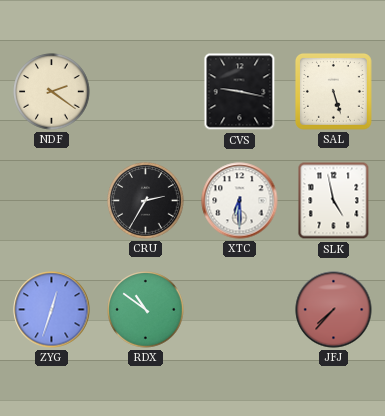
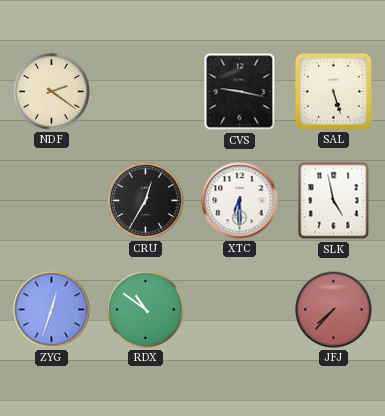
CRU: 2:35 -> 12:35
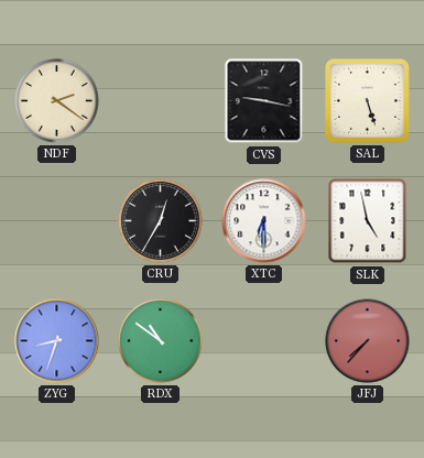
ZYG: 12:33 -> 8:33
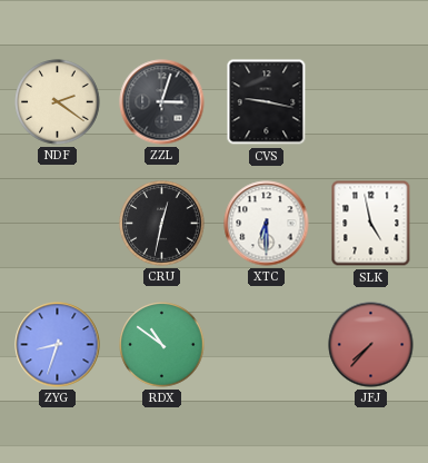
ZZL: none -> 3:03
SAL: 5:27 -> none
CRU: 12:35 -> 12:32
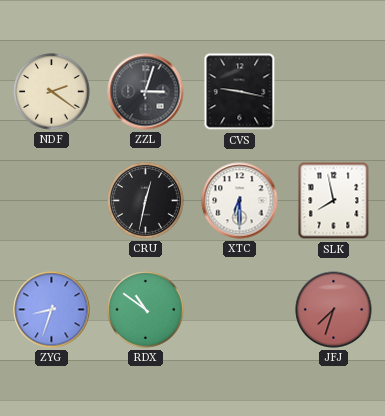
SLK: 4:58 -> 7:58
JFJ: 7:37 -> 7:33
